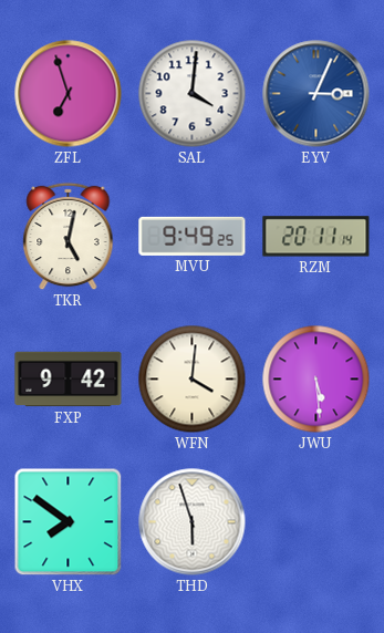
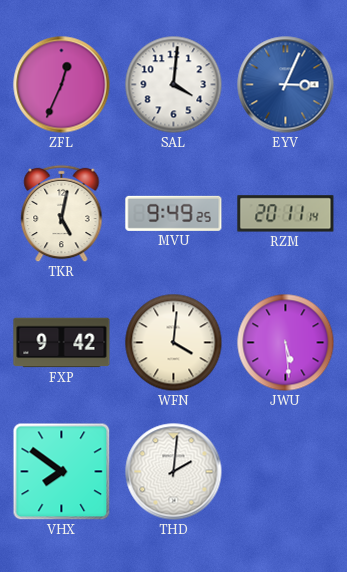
ZFL: 6:57 -> 12:34
THD: 5:57 -> 2:01
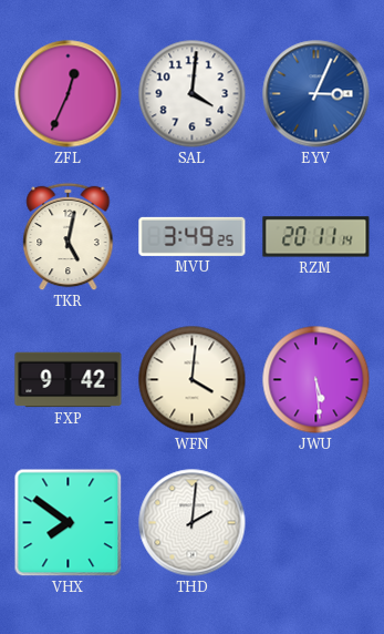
MVU: 9:49 -> 3:49
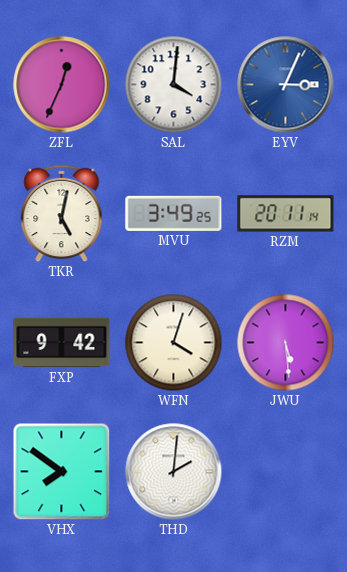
WFN: 4:01 -> 4:03
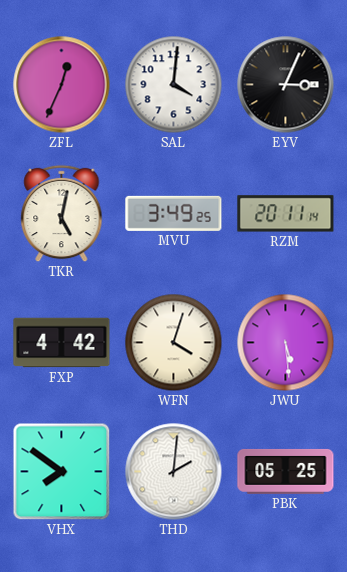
EYV dial: blue -> black
FXP: 9:42 -> 4:42
PBK: none -> 05:25
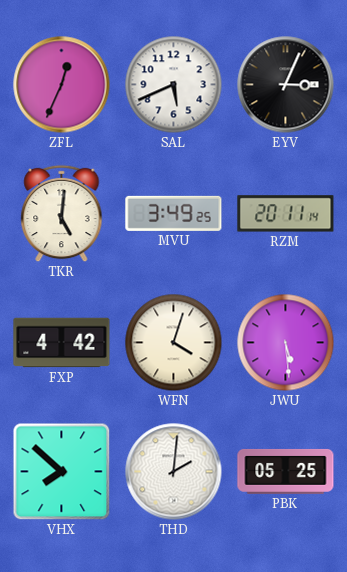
SAL: 4:01 -> 5:41
TKR: 5:02 -> 5:01
VHX: 7:51 -> 7:52
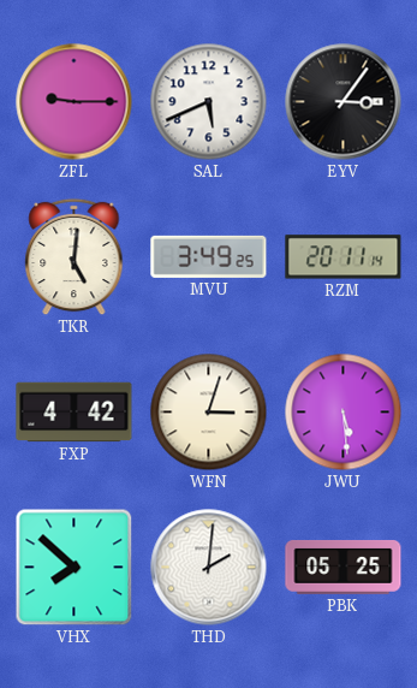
ZFL: 12:34 -> 9:15
EYV: 3:04 -> 3:06
WFN: 4:03 -> 3:03
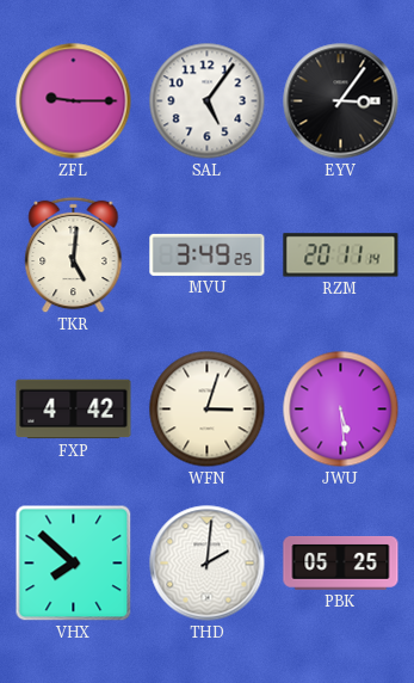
SAL: 5:41 -> 5:06
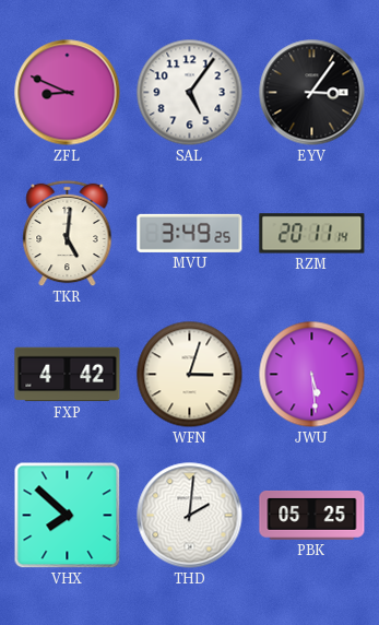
ZFL: 9:15 -> 8:49
